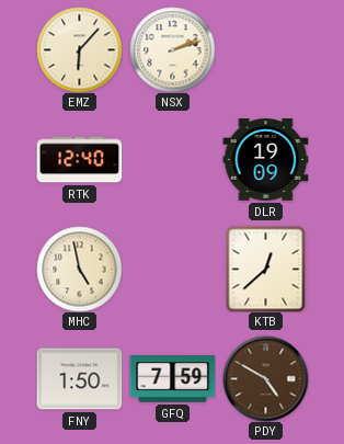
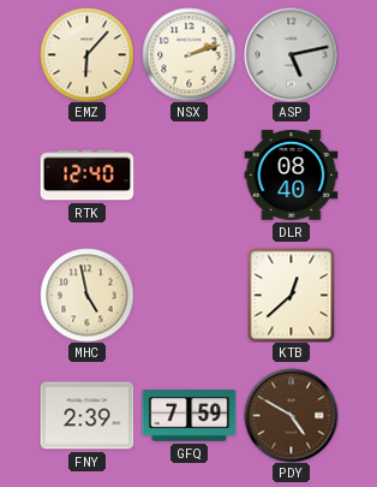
ASP: none -> 5:13
DLR: 19:09 -> 08:40
FNY: 1:50 -> 2:39
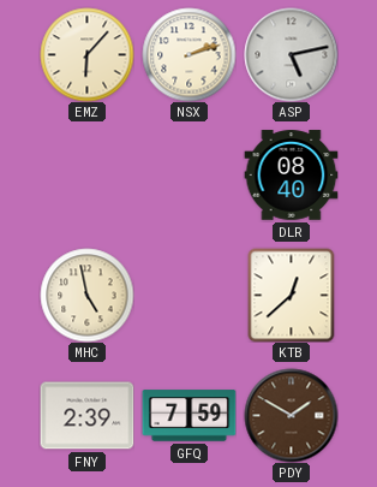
RTK: 12:40 -> none
PDY: 4:50 -> 1:50
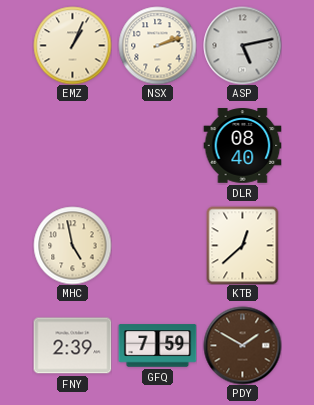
EMZ: 6:07 -> 1:04
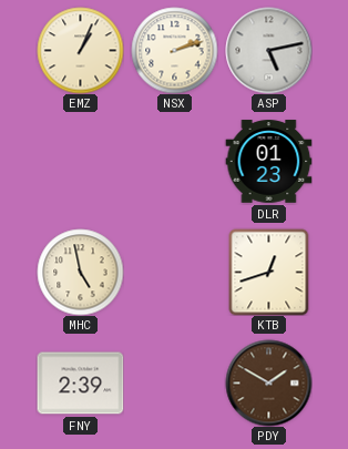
DLR: 08:40 -> 01:23
KTB: 12:38 -> 12:42
GFQ: 7:59 -> none
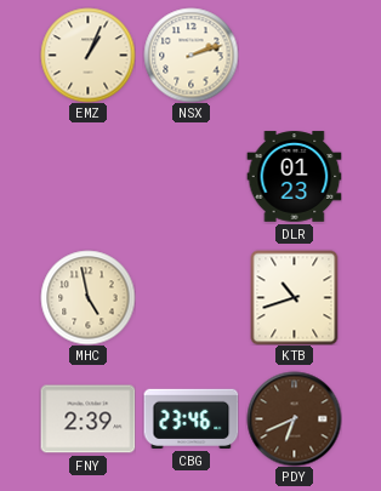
ASP: 5:13 -> none
KTB: 12:42 -> 10:42
CBG: none -> 23:46
PDY: 1:50 -> 6:41
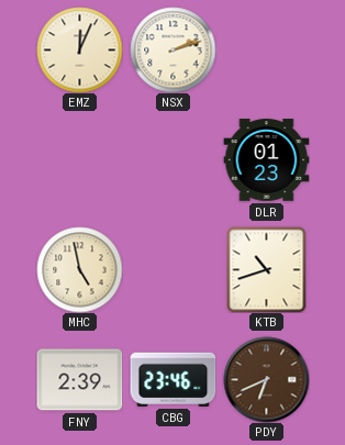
EMZ: 1:04 -> 12:04
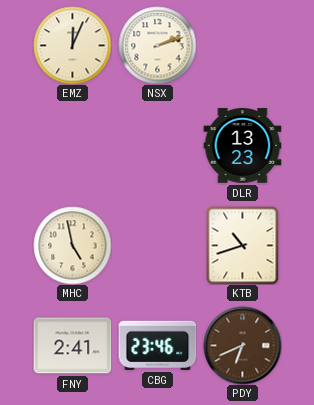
DLR: 01:23 -> 13:23
FNY: 2:39 -> 2:41
